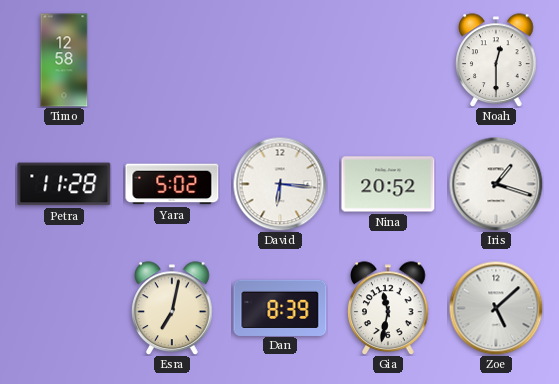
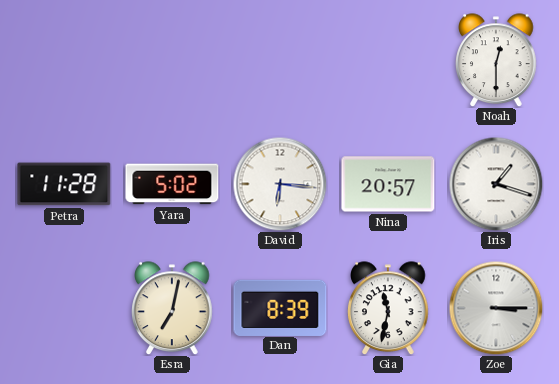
Timo: 12:58 -> none
Nina: 20:52 -> 20:57
Zoe: 5:08 -> 3:15
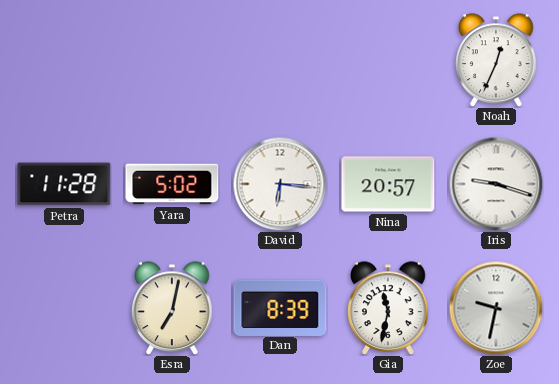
Noah: 12:30 -> 12:34
Iris: 1:18 -> 9:18
Zoe: 3:15 -> 9:32
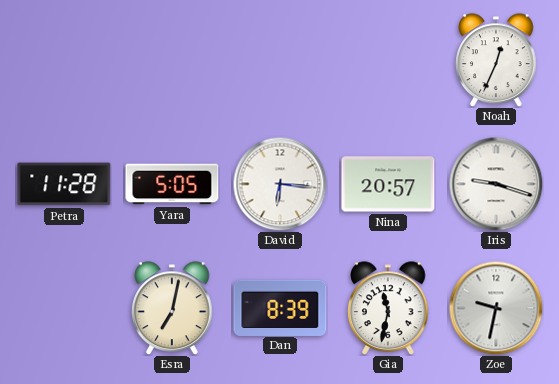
Yara: 5:02 -> 5:05
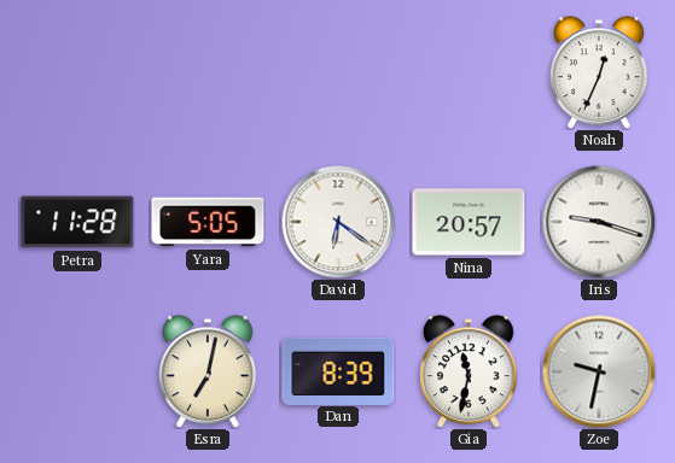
David: 6:16 -> 6:21
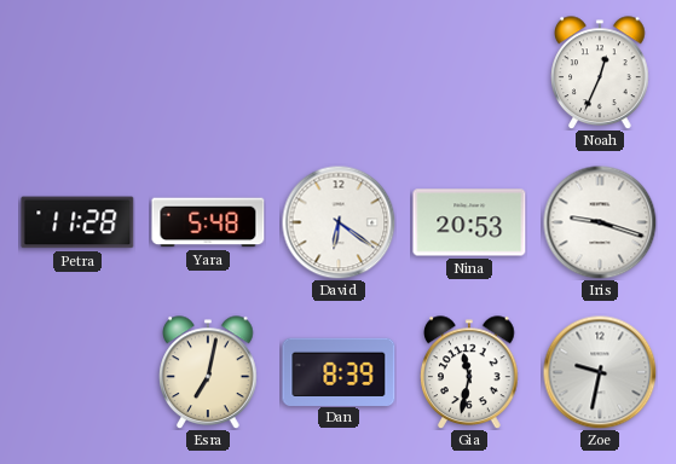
Yara: 5:05 -> 5:48
Nina: 20:57 -> 20:53
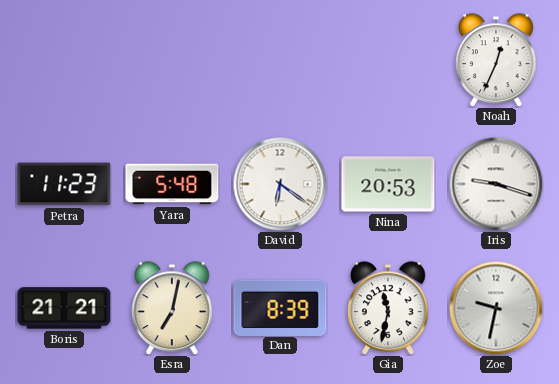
Petra: 11:28 -> 11:23
Boris: none -> 21:21
